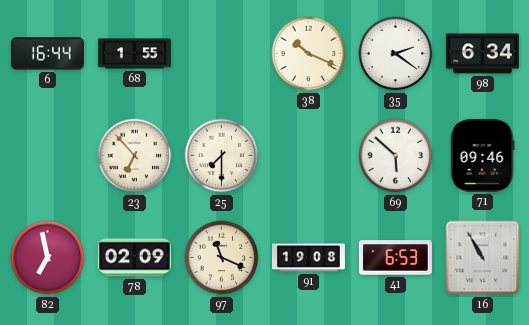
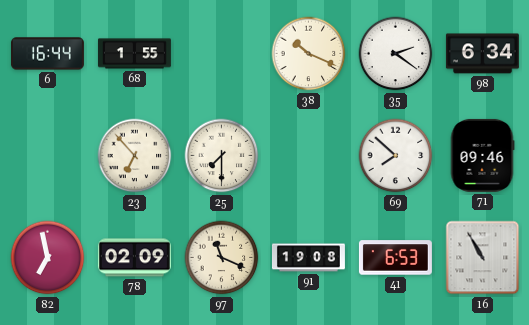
69: 5:52 -> 7:52
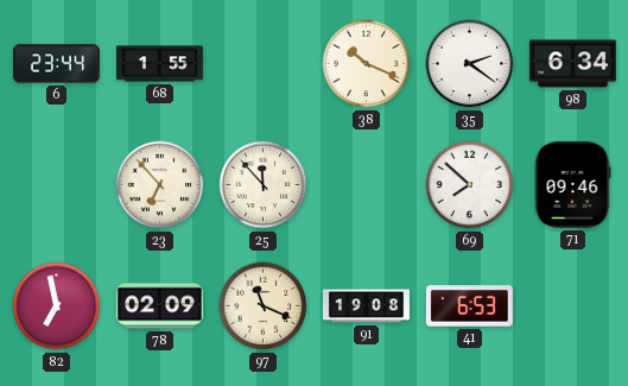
6: 16:44 -> 23:44
25: 7:30 -> 11:53
16: 10:55 -> none
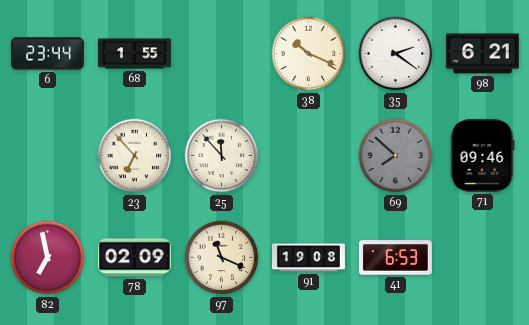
98: 6:34 -> 6:21
69 dial: white -> grey
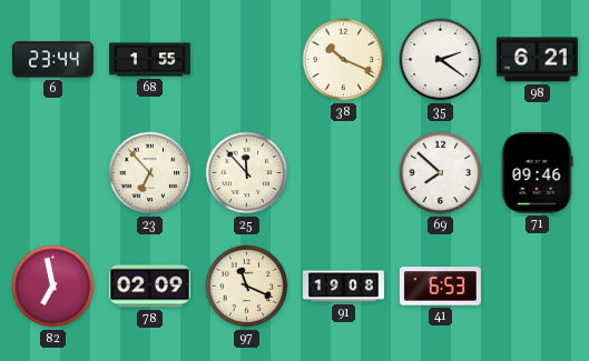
69 dial: grey -> white
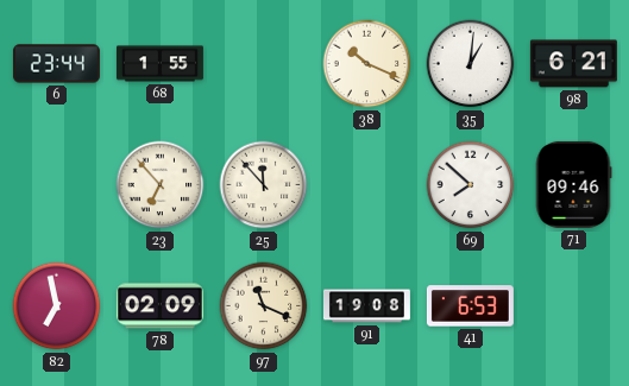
35: 2:21 -> 1:01
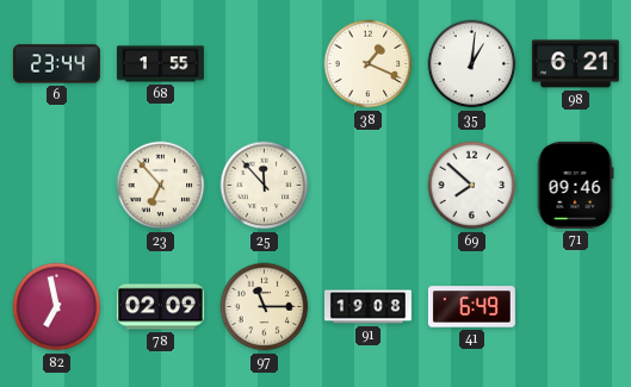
38: 10:19 -> 1:19
97: 11:19 -> 11:15
41: 6:53 -> 6:49
